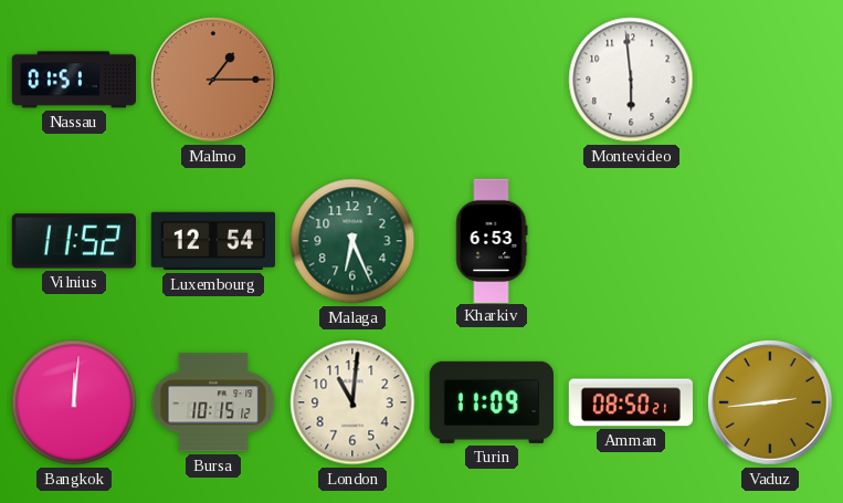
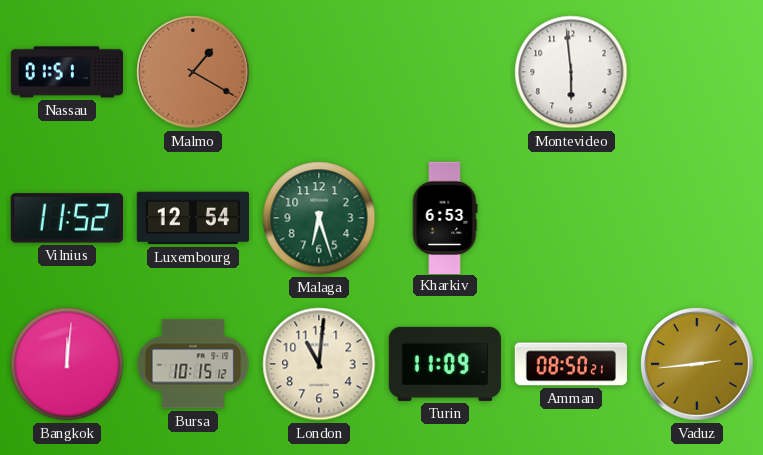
Malmo: 1:15 -> 1:20
Malaga: 6:26 -> 6:27
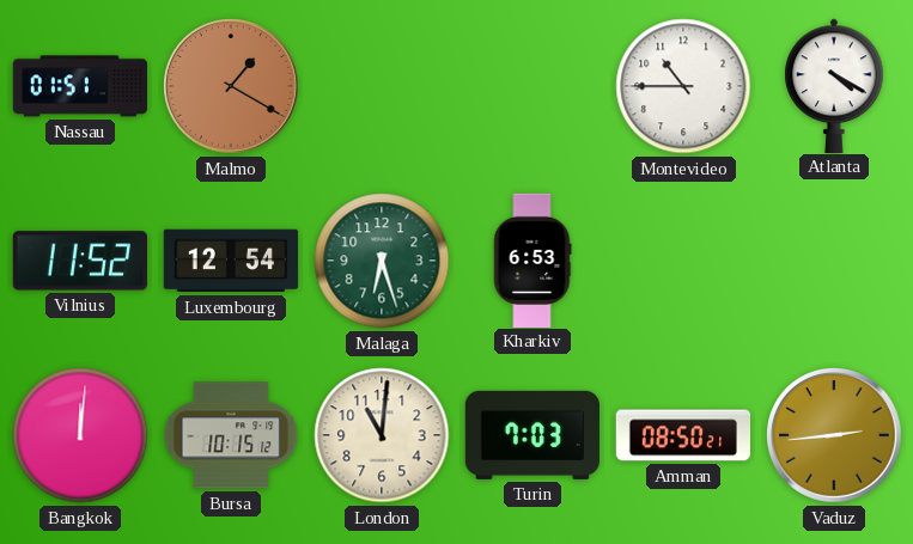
Montevideo: 5:59 -> 10:45
Atlanta: none -> 4:20
Turin: 11:09 -> 7:03
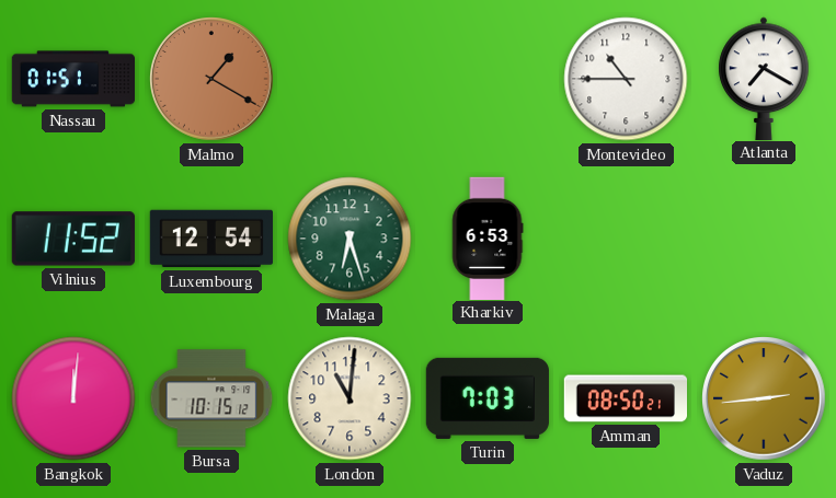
Atlanta: 4:20 -> 7:20
